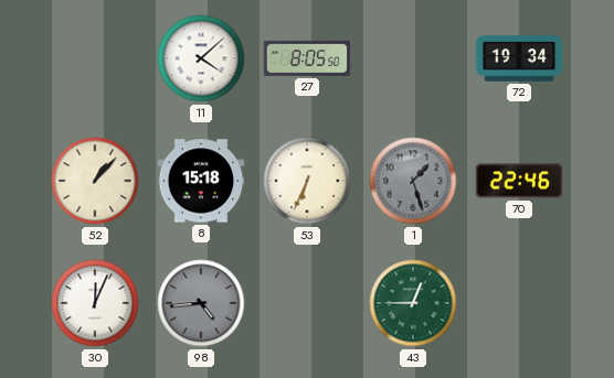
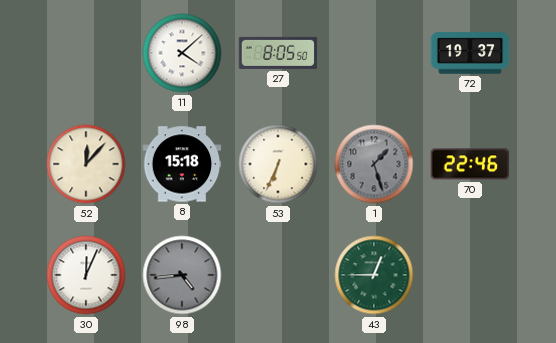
72: 19:34 -> 19:37
52: 1:07 -> 12:07
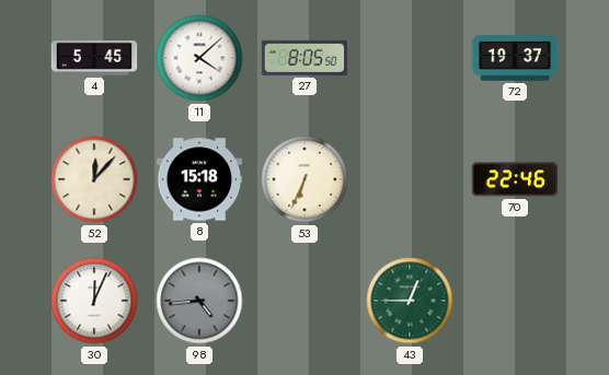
4: none -> 5:45
1: 1:27 -> none
